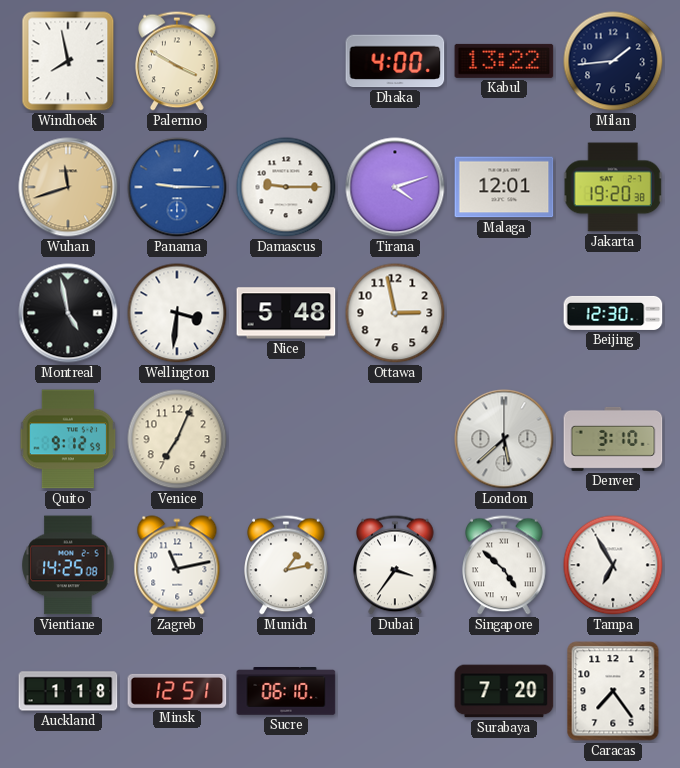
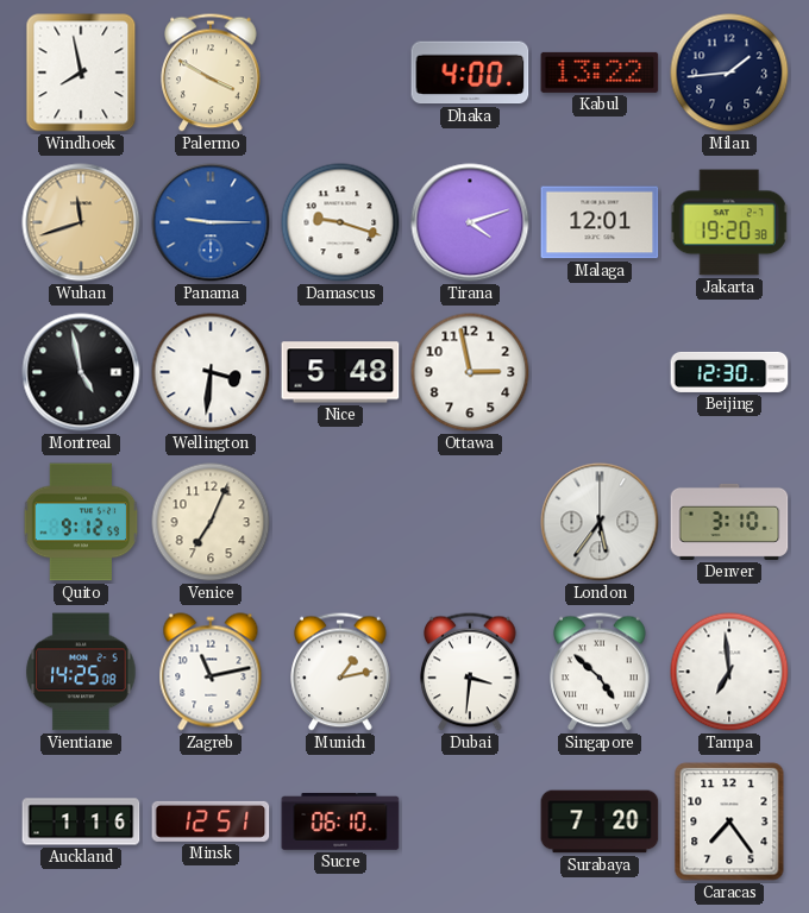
Damascus: 9:15 -> 9:18
London: 5:38 -> 5:36
Dubai: 3:36 -> 3:31
Tampa: 6:55 -> 6:59
Auckland: 1:18 -> 1:16
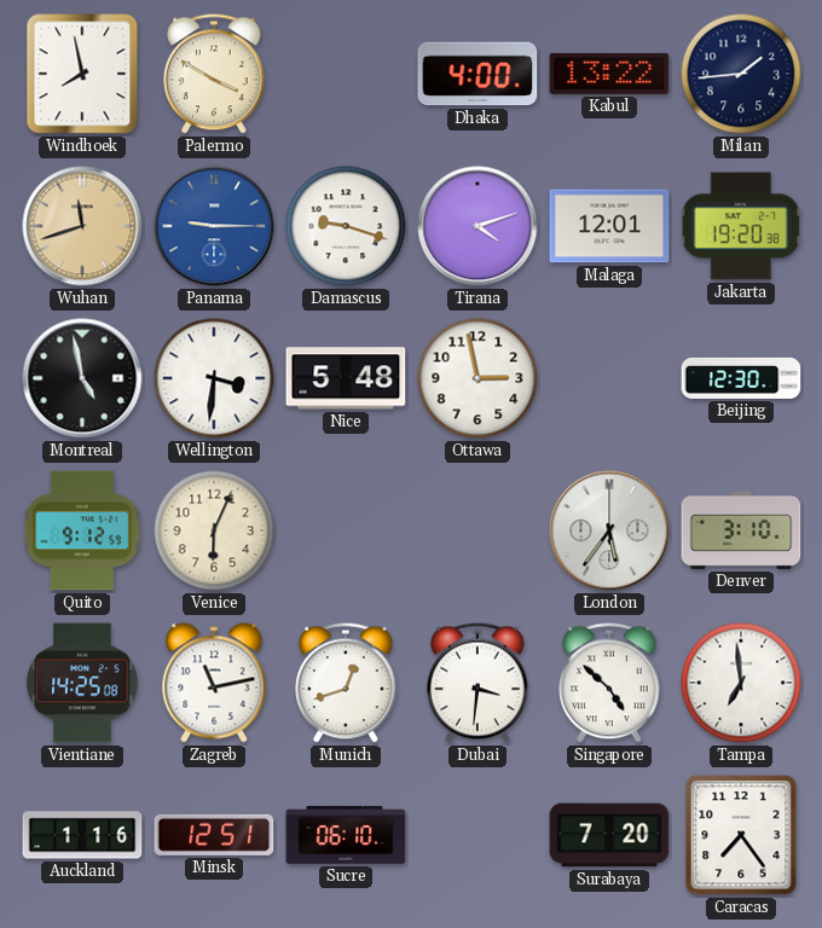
Venice: 7:04 -> 6:04
Munich: 1:13 -> 12:42
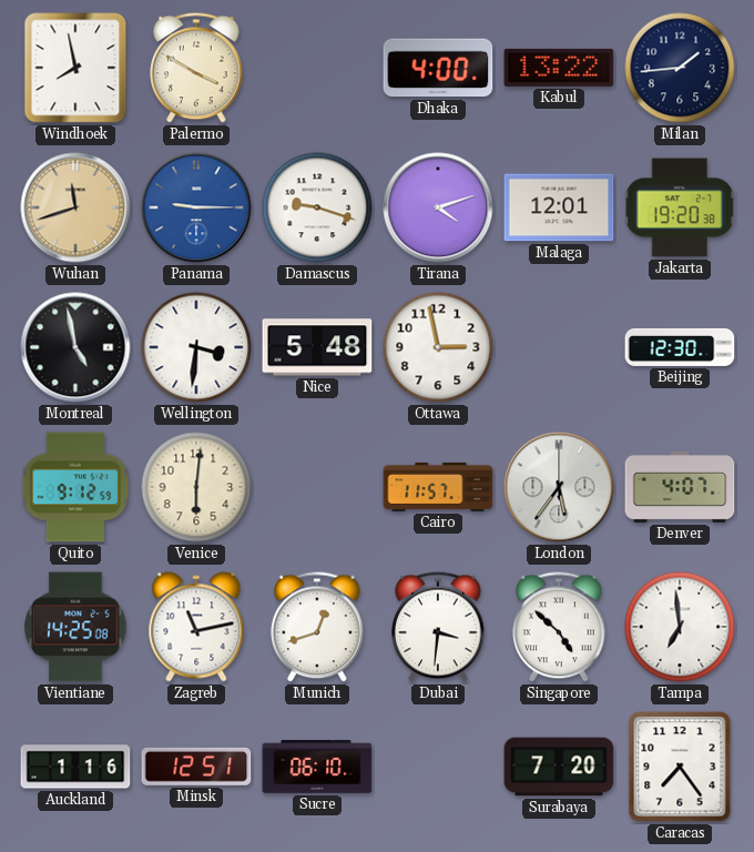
Venice: 6:04 -> 6:01
Cairo: none -> 11:57
Denver: 3:10 -> 4:07
